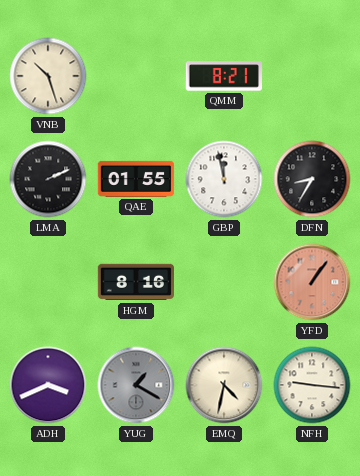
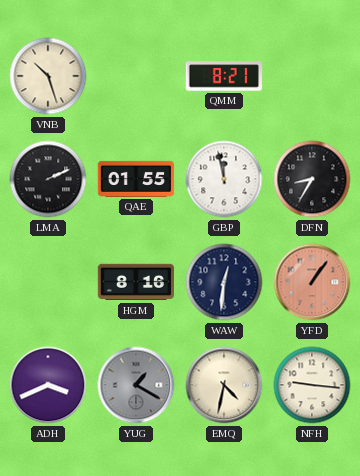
WAW: none -> 12:31
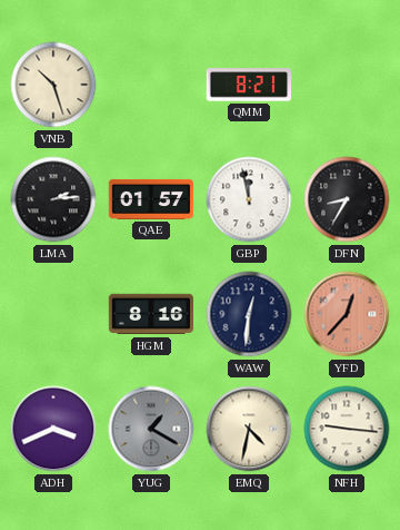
LMA: 2:11 -> 2:14
QAE: 01:55 -> 01:57
YFD: 1:06 -> 12:37
